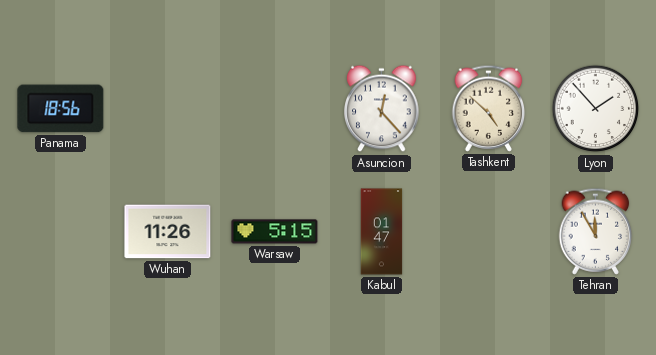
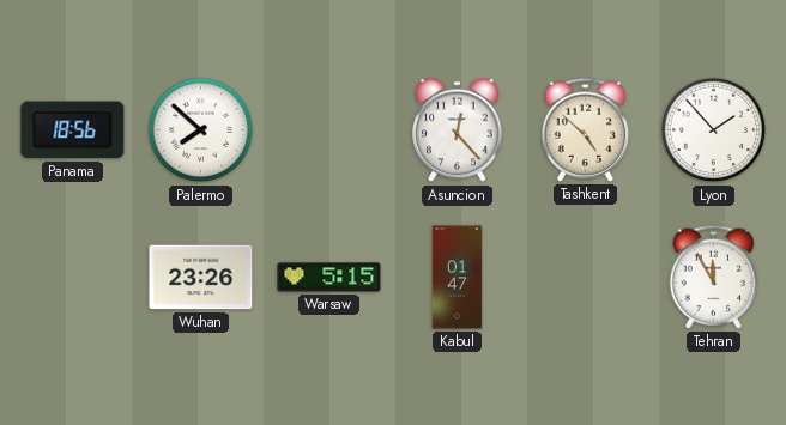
Palermo: none -> 7:52
Wuhan: 11:26 -> 23:26
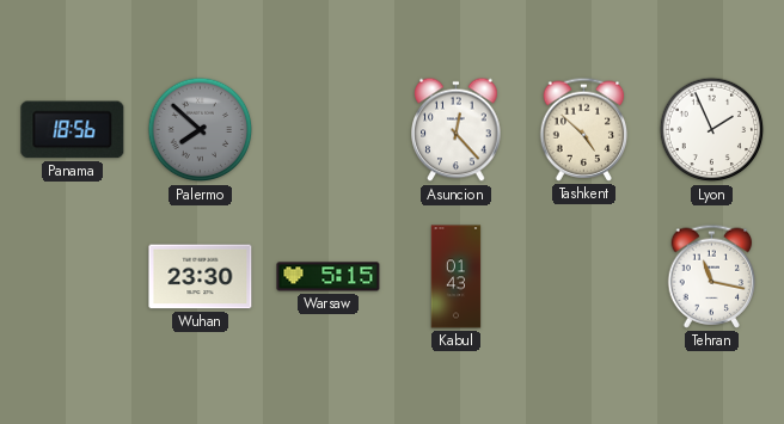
Palermo dial: white -> grey
Lyon: 1:53 -> 1:56
Wuhan: 23:26 -> 23:30
Kabul: 01:47 -> 01:43
Tehran: 11:55 -> 11:17
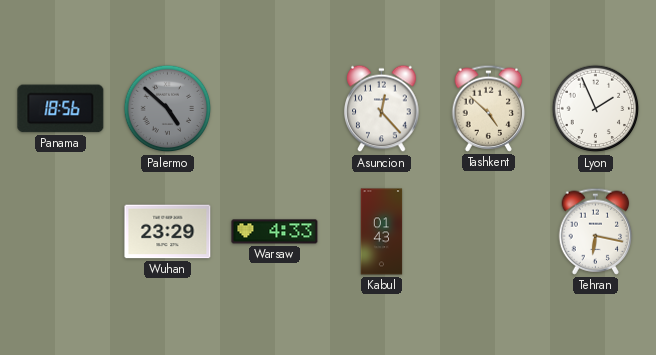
Palermo: 7:52 -> 4:52
Wuhan: 23:30 -> 23:29
Warsaw: 5:15 -> 4:33
Tehran: 11:17 -> 6:17
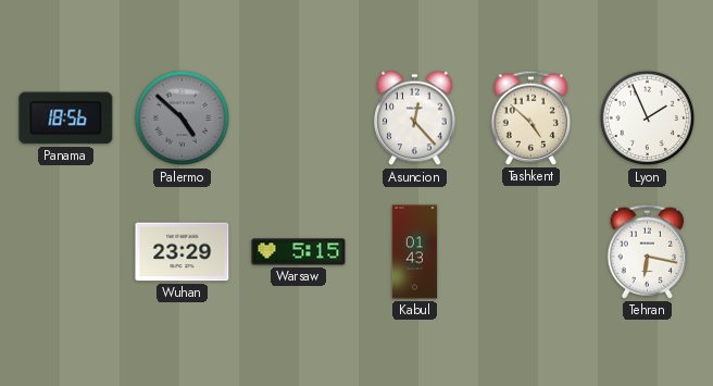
Warsaw: 4:33 -> 5:15
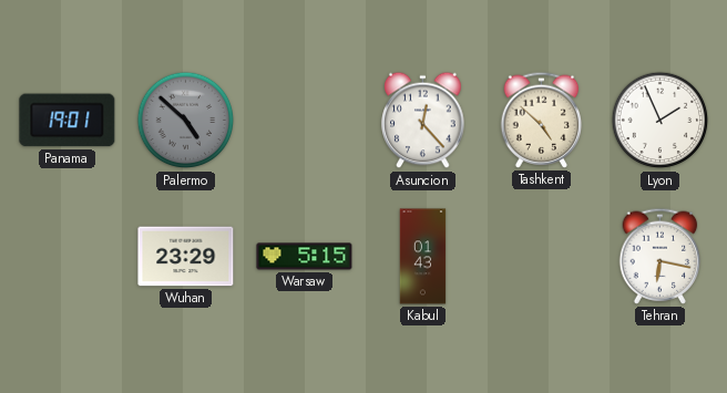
Panama: 18:56 -> 19:01
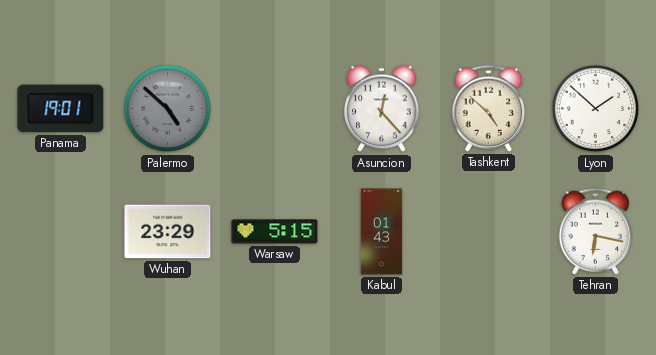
Lyon: 1:56 -> 1:52
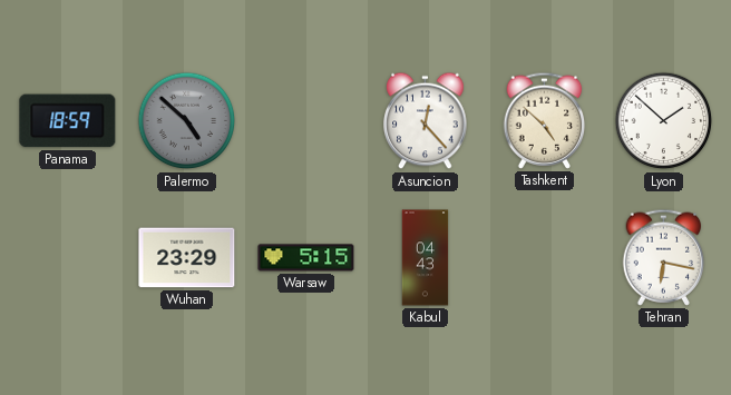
Panama: 19:01 -> 18:59
Kabul: 01:43 -> 04:43
